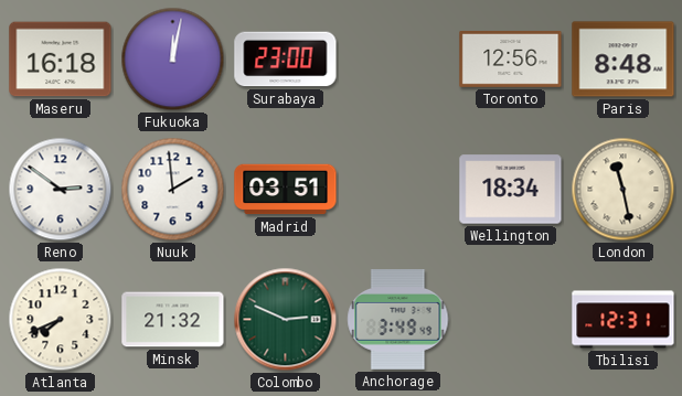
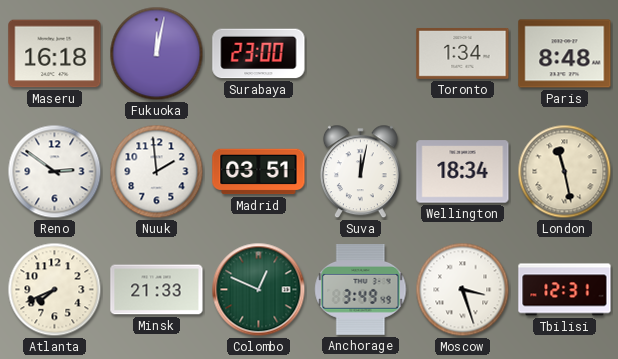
Toronto: 12:56 -> 1:34
Suva: none -> 12:02
Minsk: 21:32 -> 21:33
Colombo: 2:49 -> 12:49
Moscow: none -> 3:27
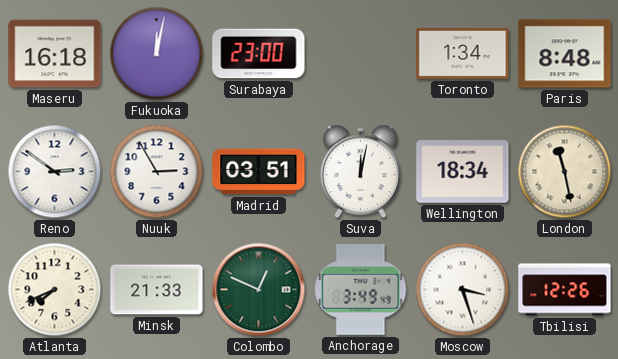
Nuuk: 1:59 -> 2:55
Tbilisi: 12:31 -> 12:26
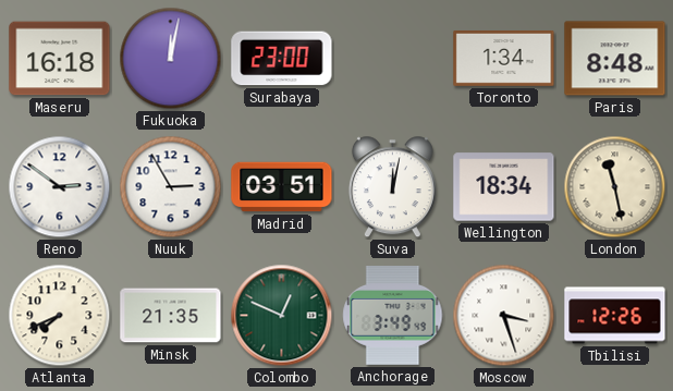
Minsk: 21:33 -> 21:35
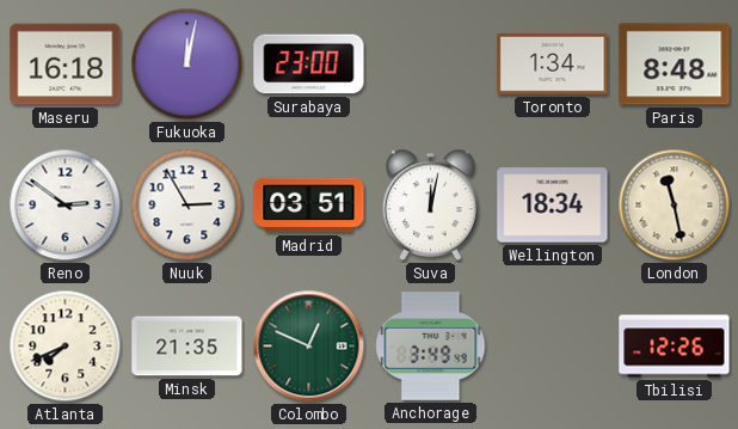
Moscow: 3:27 -> none
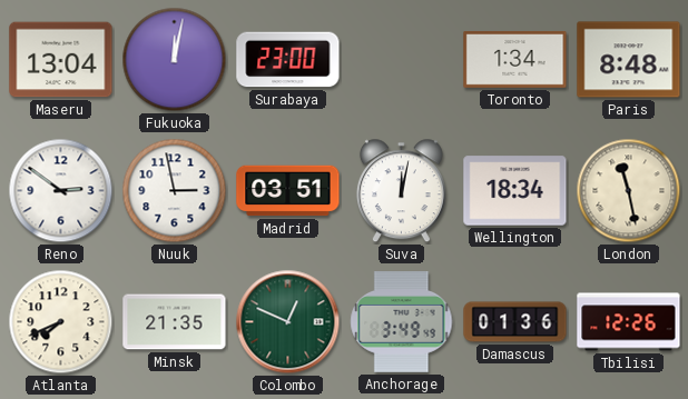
Maseru: 16:18 -> 13:04
Nuuk: 2:55 -> 2:58
Damascus: none -> 01:36
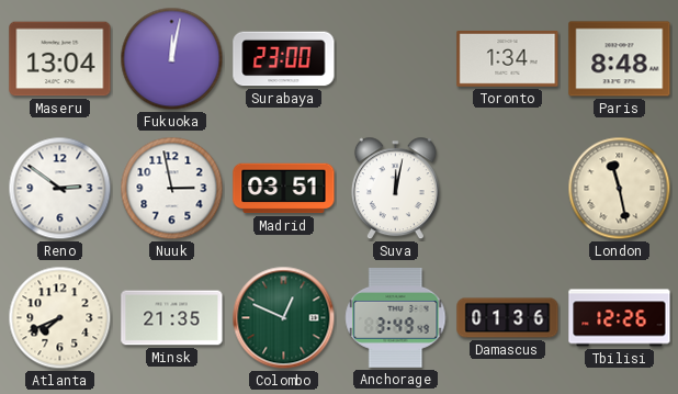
Wellington: 18:34 -> none
